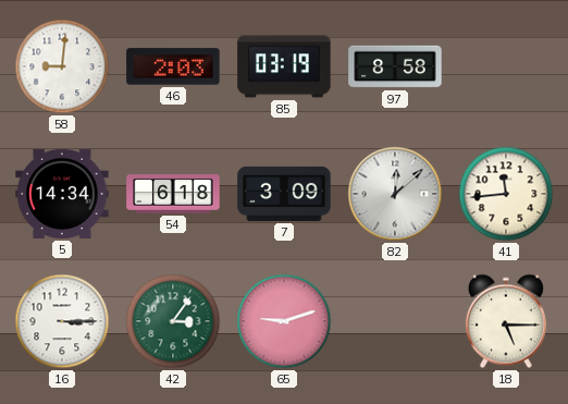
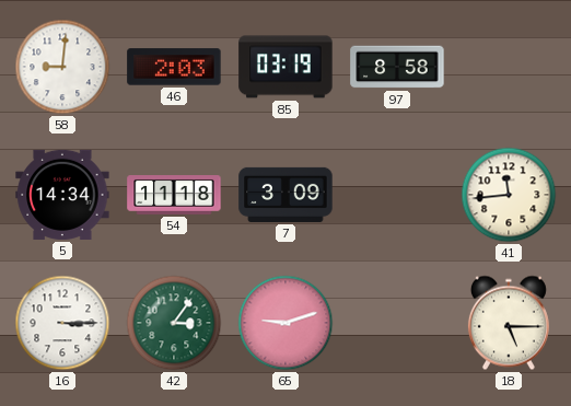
54: 6:18 -> 11:18
82: 12:08 -> none
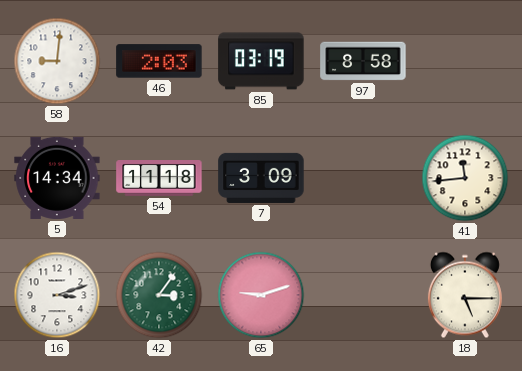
16: 3:15 -> 3:12
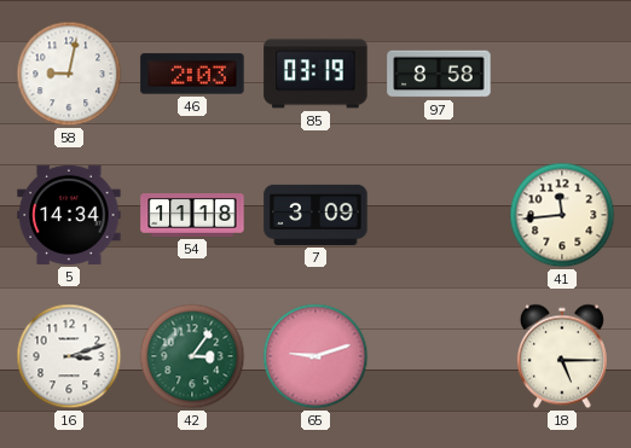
58: 9:01 -> 9:02
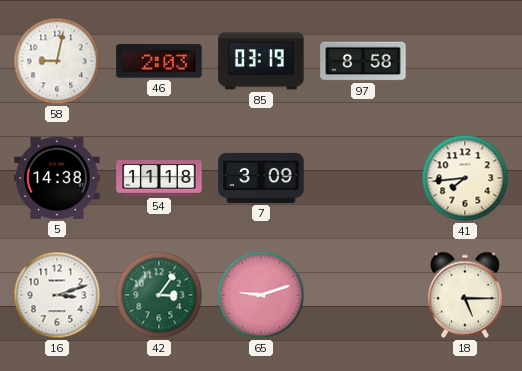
5: 14:34 -> 14:38
41: 11:44 -> 7:44
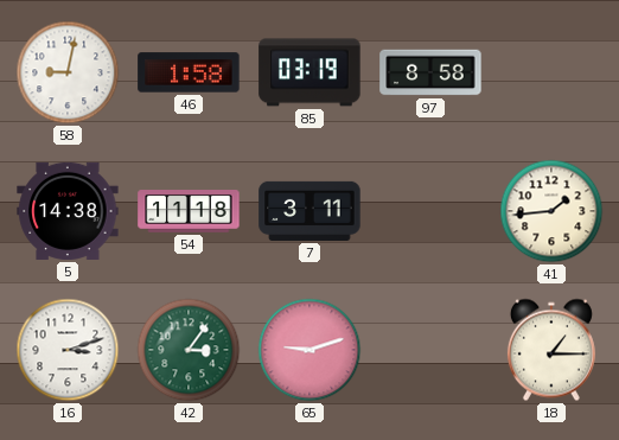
46: 2:03 -> 1:58
7: 3:09 -> 3:11
41: 7:44 -> 1:44
18: 5:15 -> 1:15
